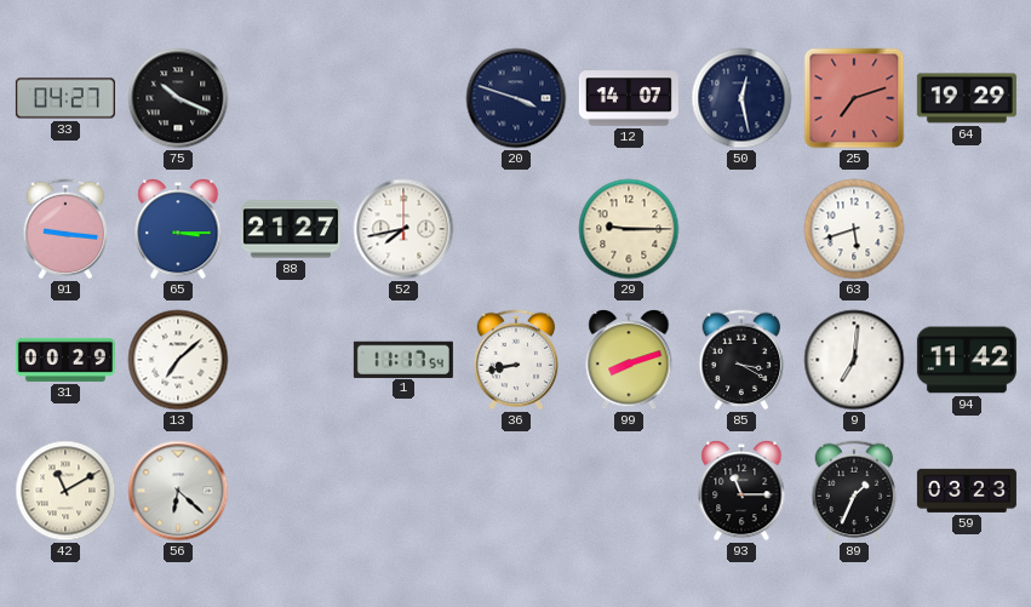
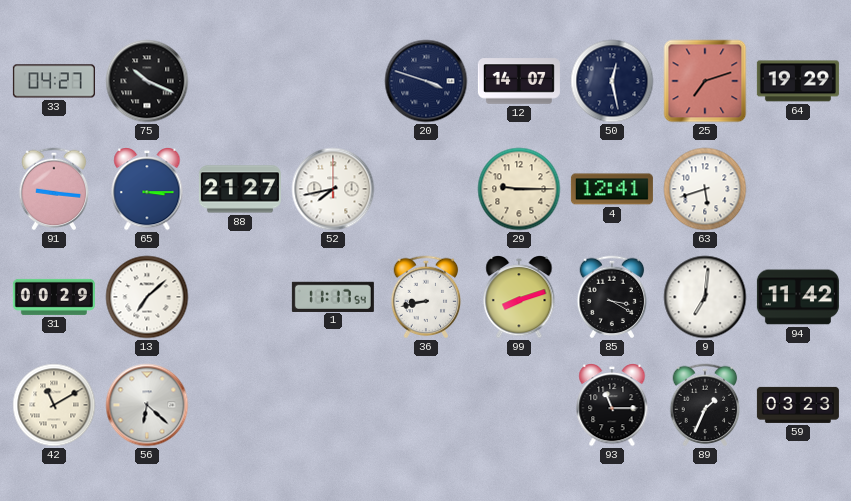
4: none -> 12:41
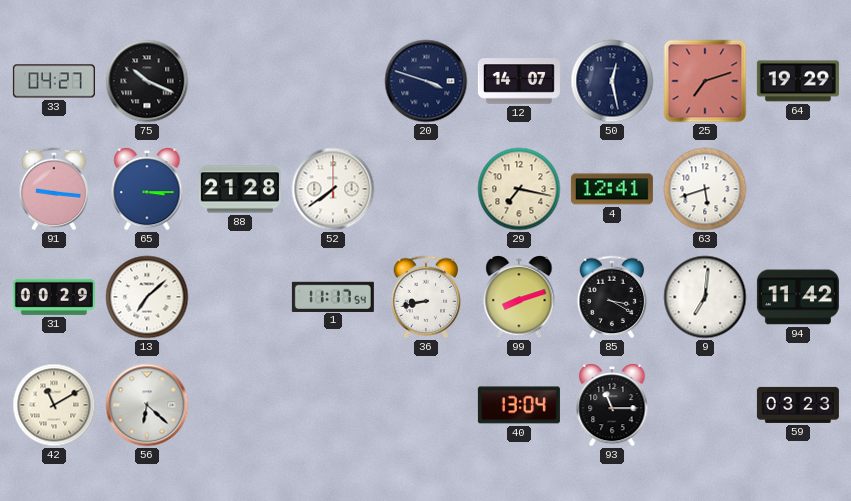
88: 21:27 -> 21:28
52: 7:43 -> 7:39
29: 9:15 -> 7:17
40: none -> 13:04
89: 1:34 -> none
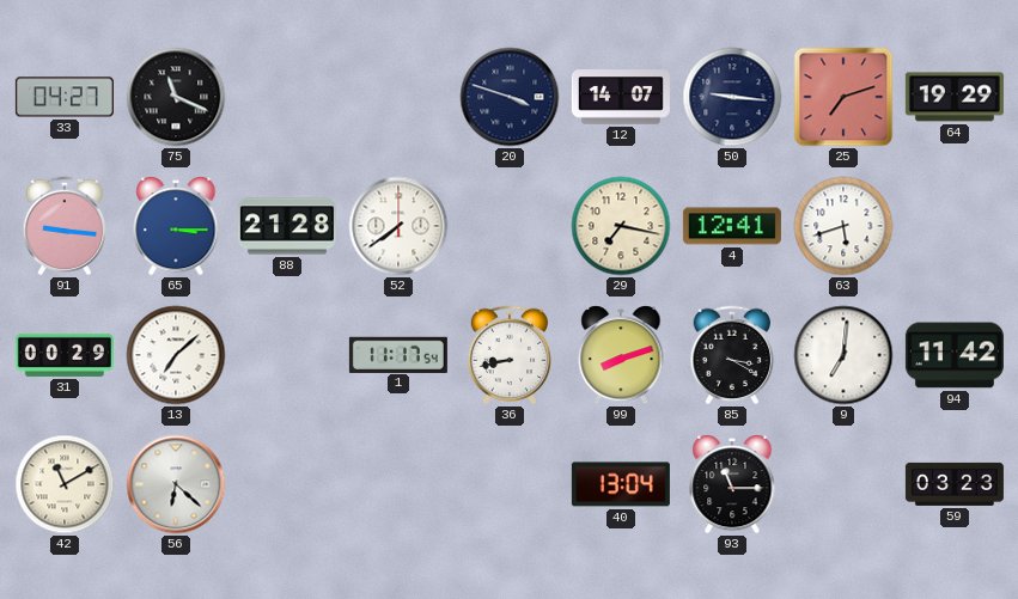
75: 10:19 -> 11:19
50: 12:28 -> 9:16
